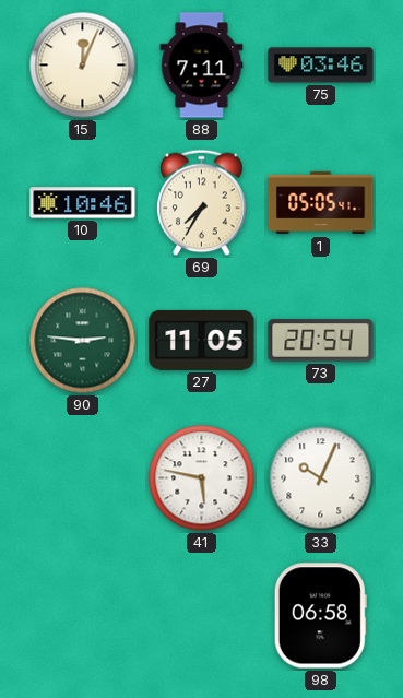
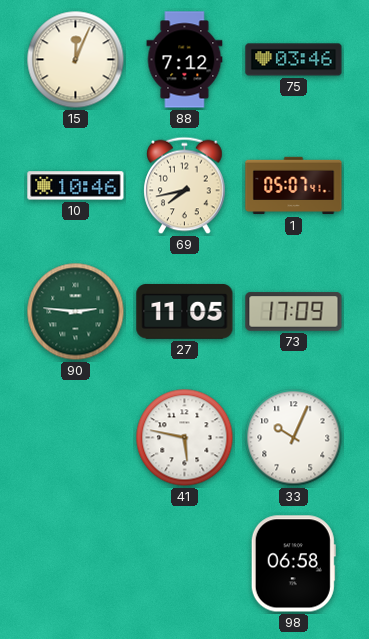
88: 7:11 -> 7:12
69: 7:35 -> 7:43
1: 05:05 -> 05:07
73: 20:54 -> 17:09
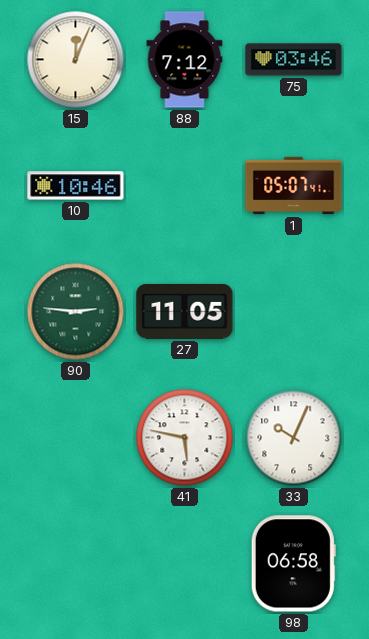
69: 7:43 -> none
73: 17:09 -> none
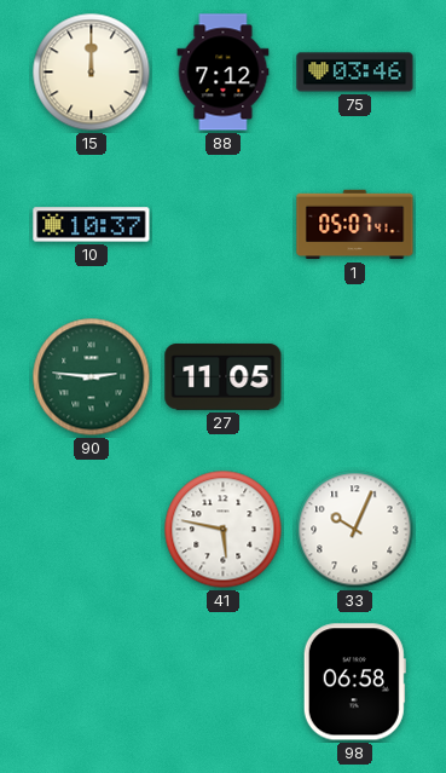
15: 12:04 -> 12:00
10: 10:46 -> 10:37
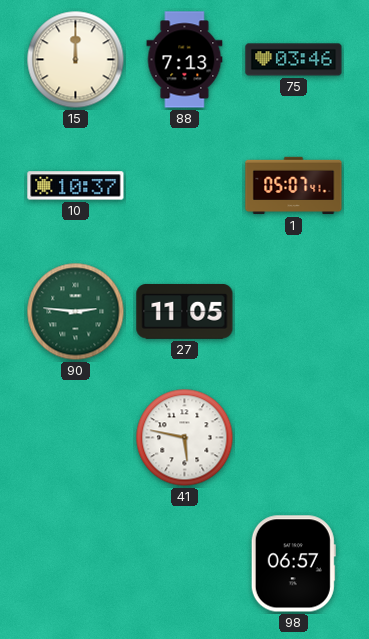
88: 7:12 -> 7:13
33: 10:04 -> none
98: 06:58 -> 06:57
